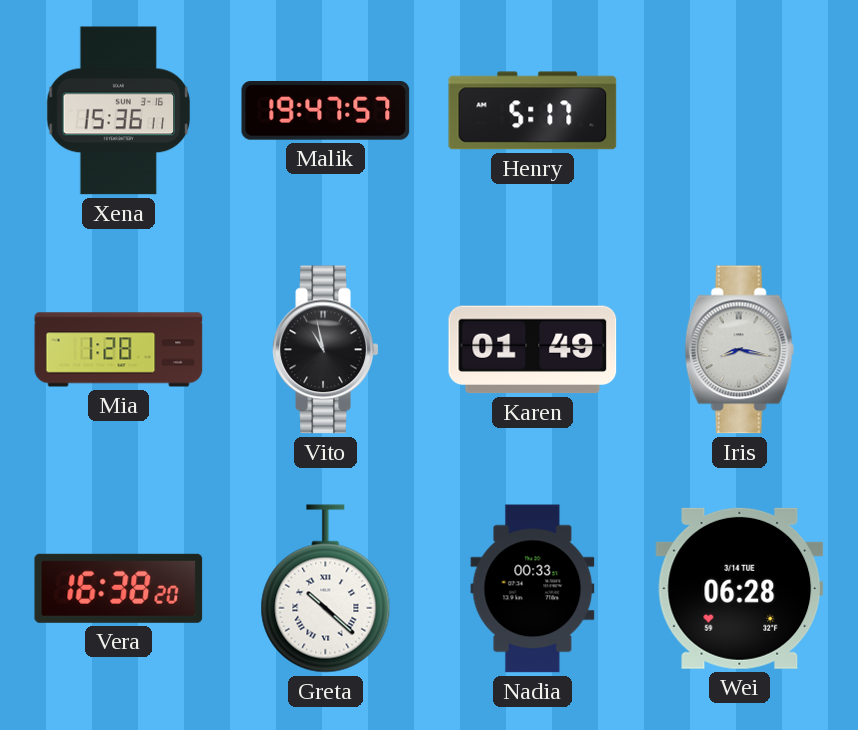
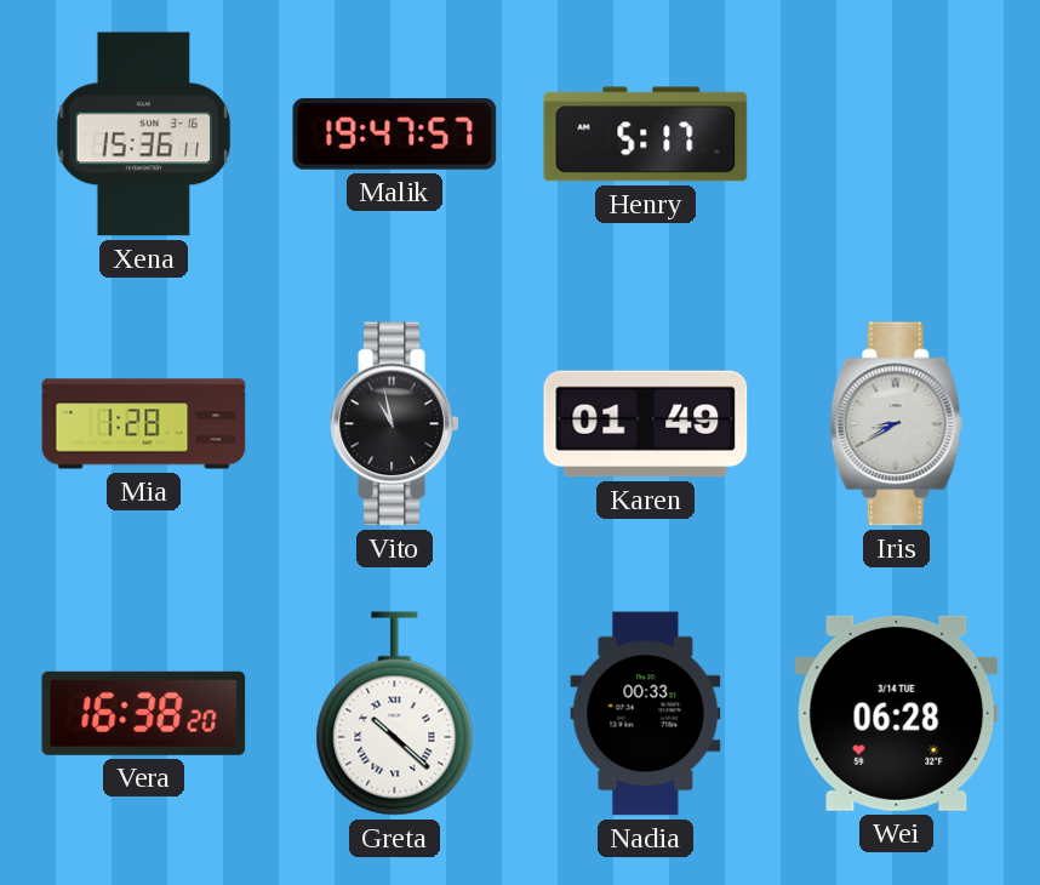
Iris: 8:17 -> 8:40
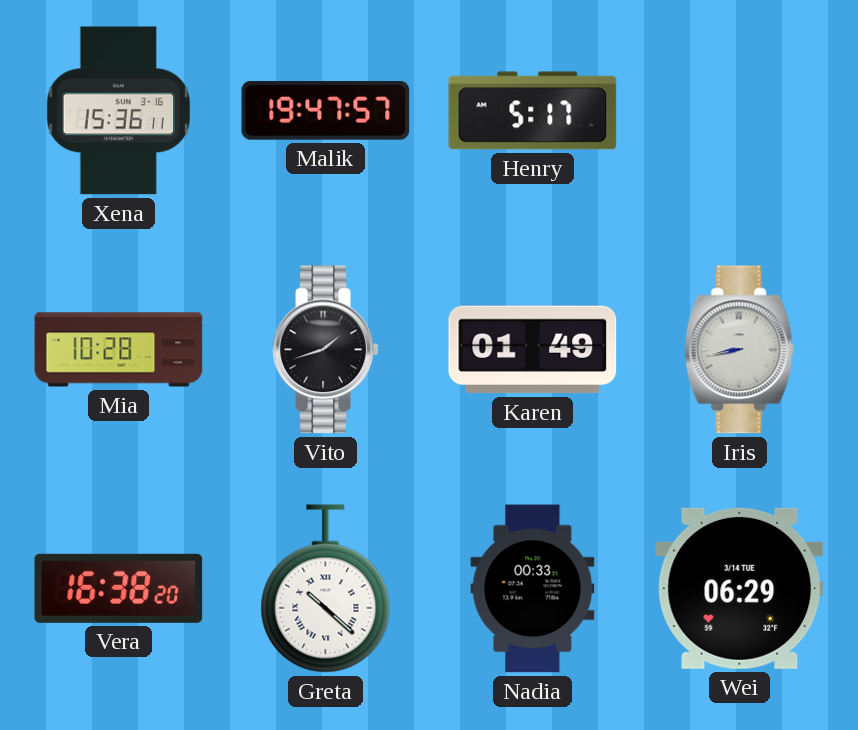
Mia: 1:28 -> 10:28
Vito: 10:58 -> 1:42
Iris: 8:40 -> 8:43
Wei: 06:28 -> 06:29
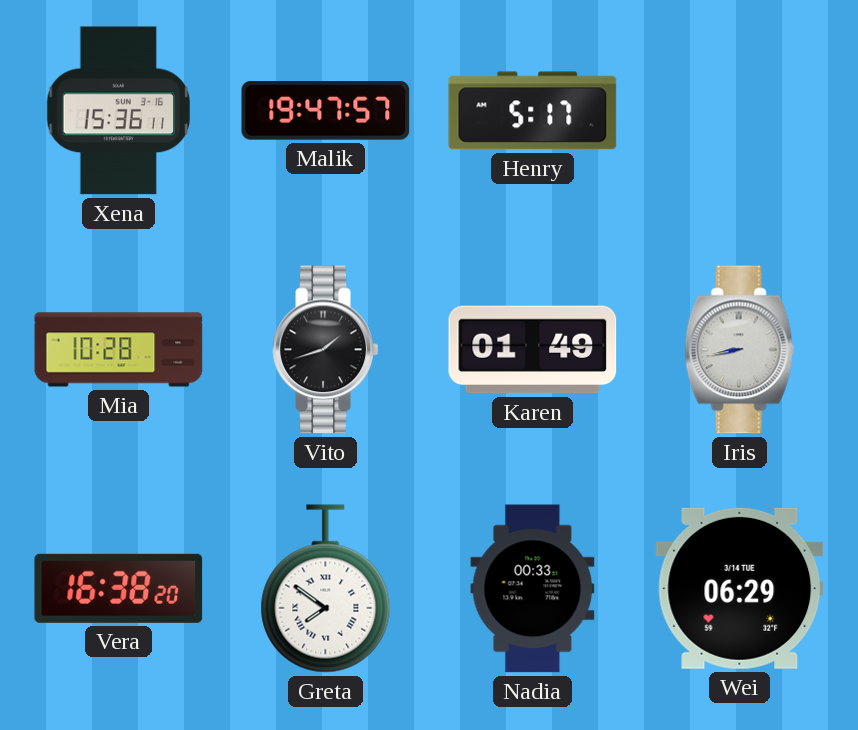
Greta: 10:22 -> 7:51
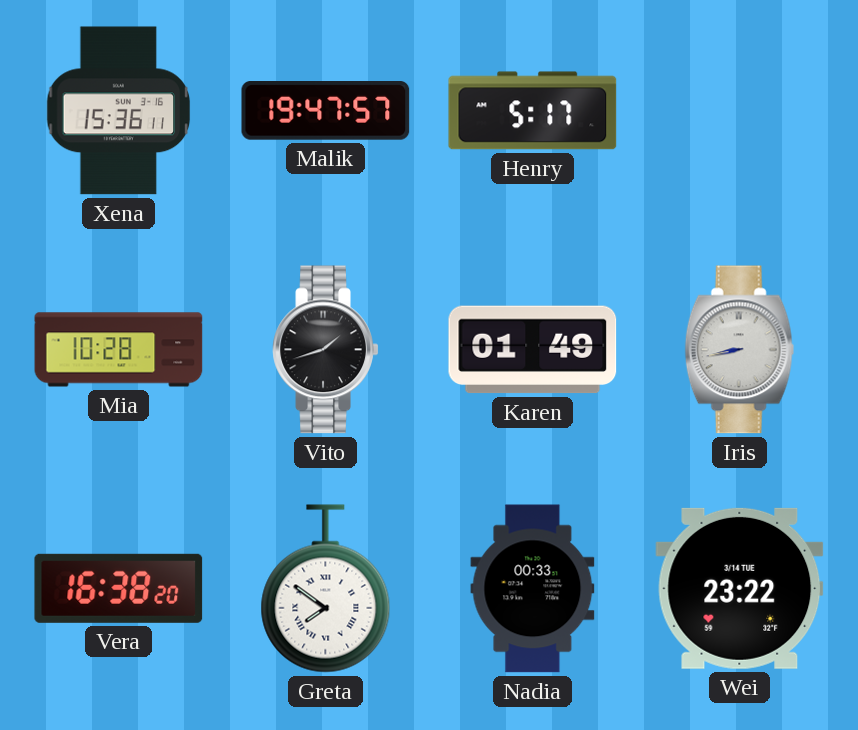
Wei: 06:29 -> 23:22
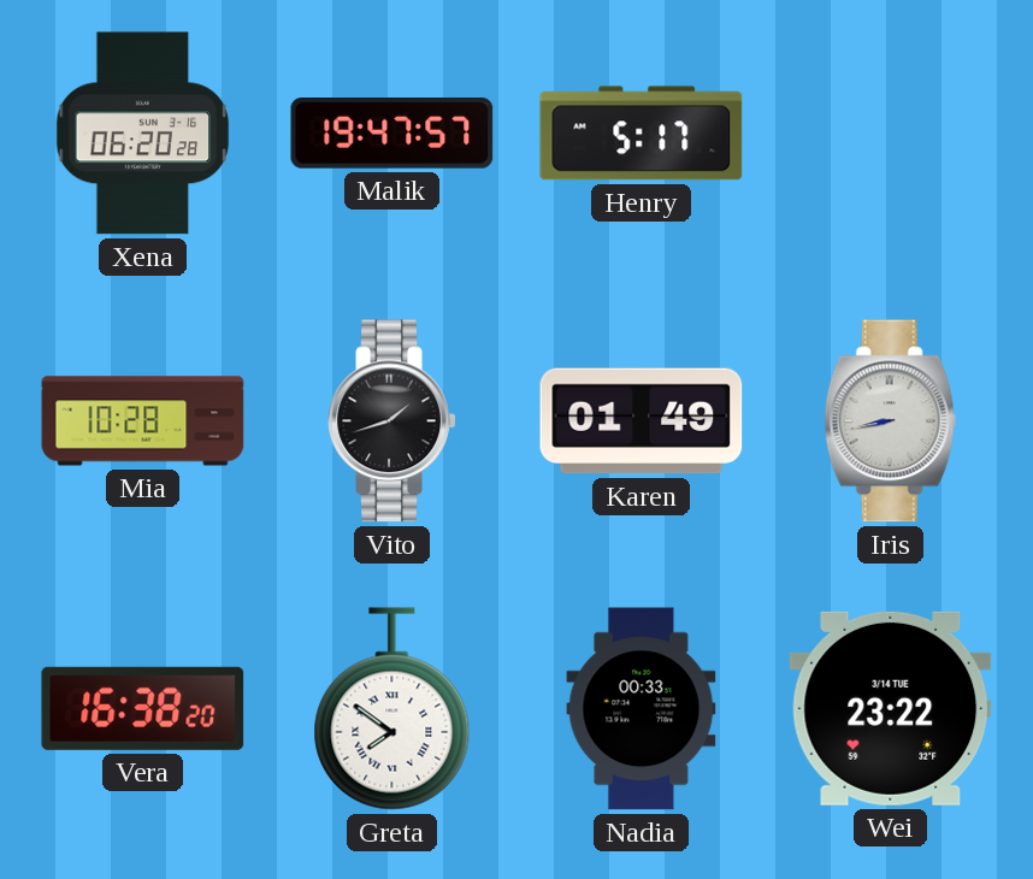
Xena: 15:36 -> 06:20
